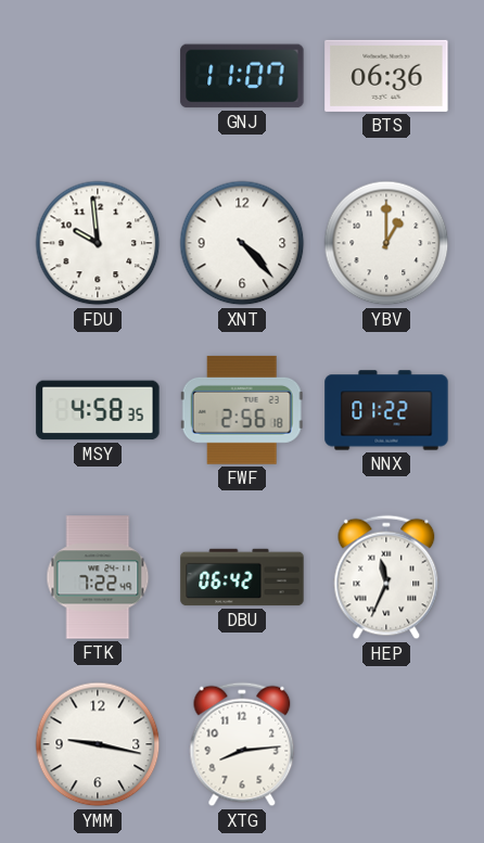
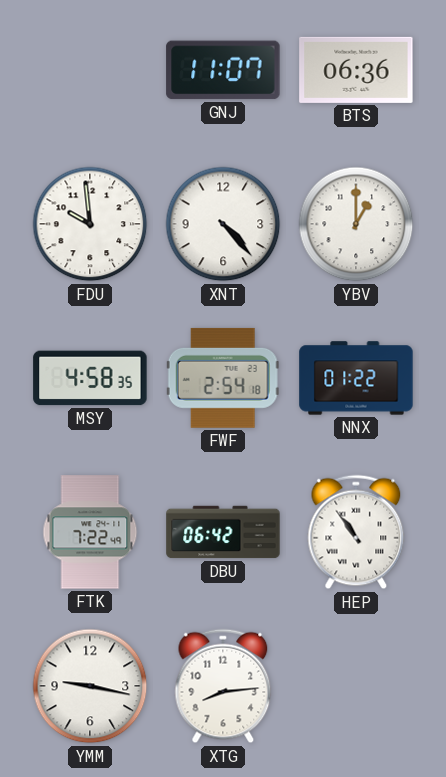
FWF: 2:56 -> 2:54
HEP: 11:34 -> 10:54
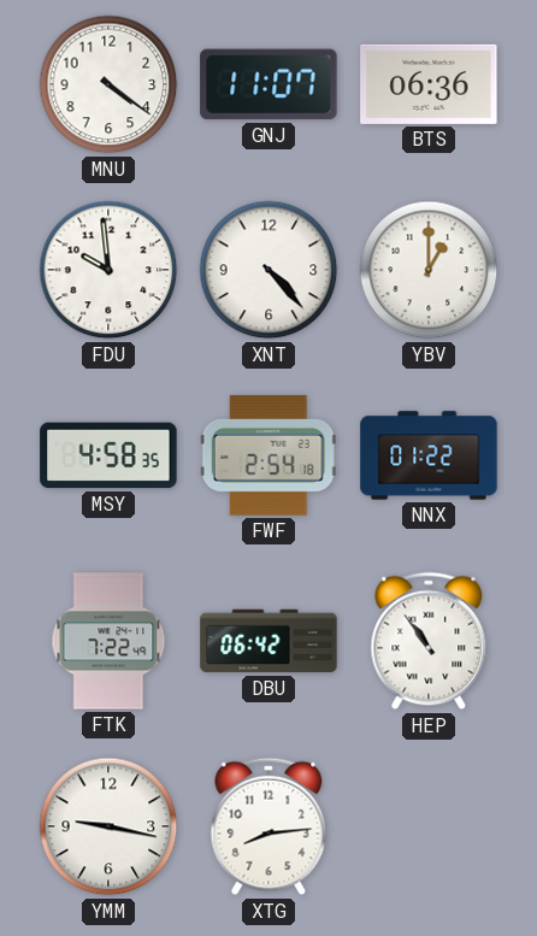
MNU: none -> 4:21
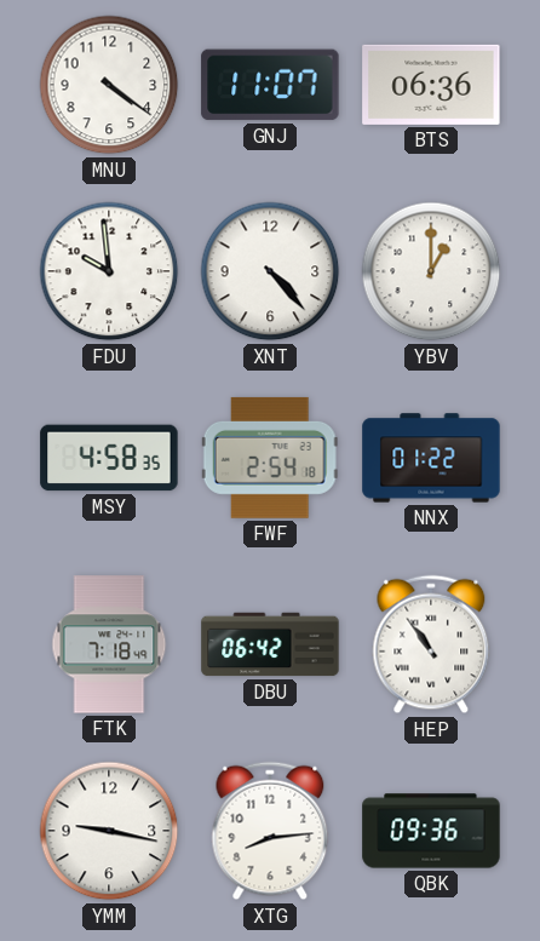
FTK: 7:22 -> 7:18
QBK: none -> 09:36
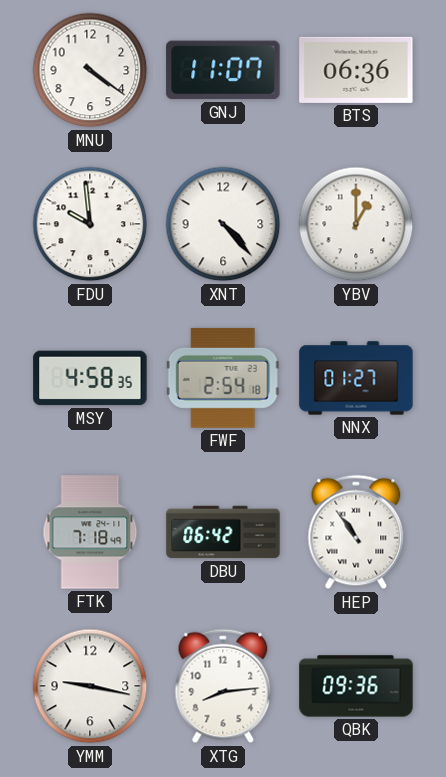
NNX: 01:22 -> 01:27
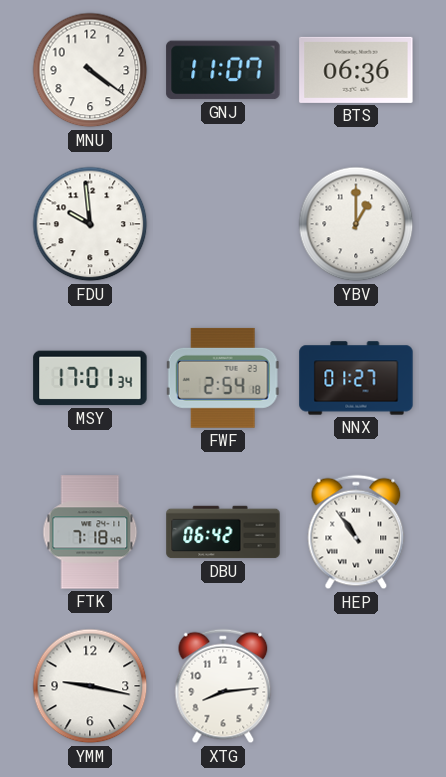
XNT: 4:23 -> none
MSY: 4:58 -> 17:01
QBK: 09:36 -> none
